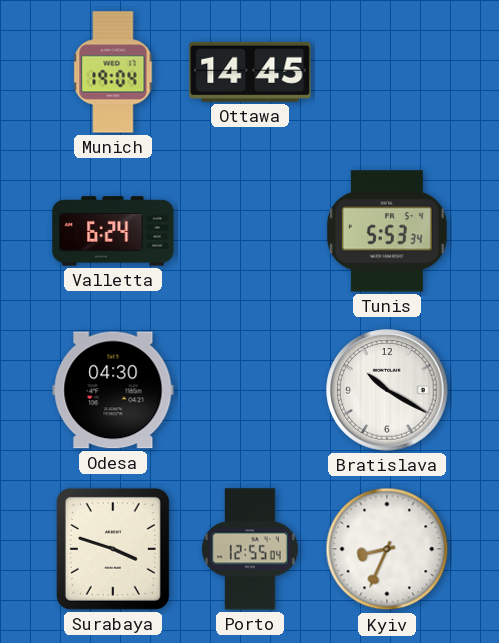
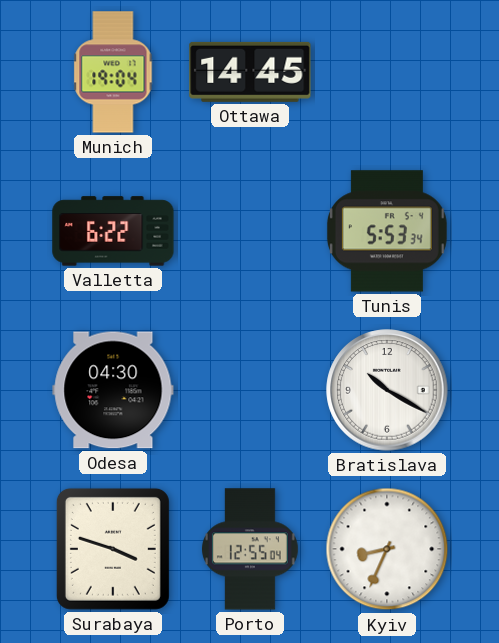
Valletta: 6:24 -> 6:22
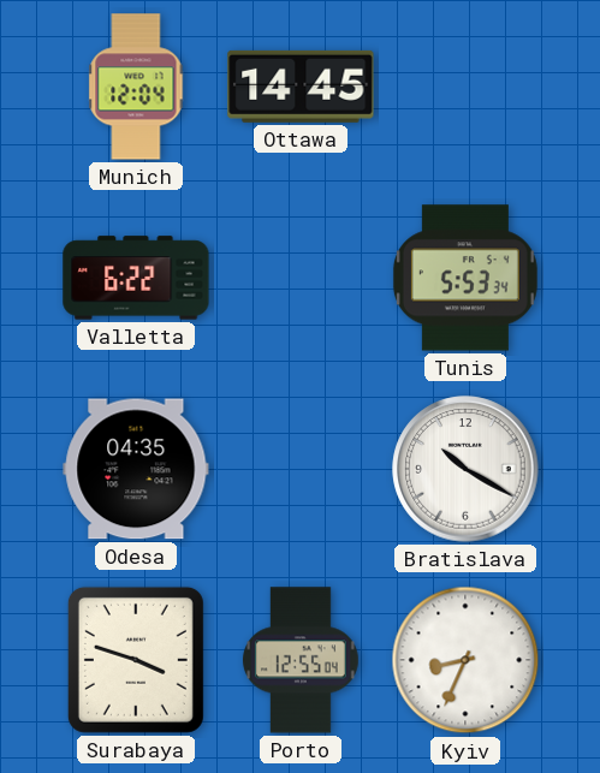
Munich: 19:04 -> 12:04
Odesa: 04:30 -> 04:35
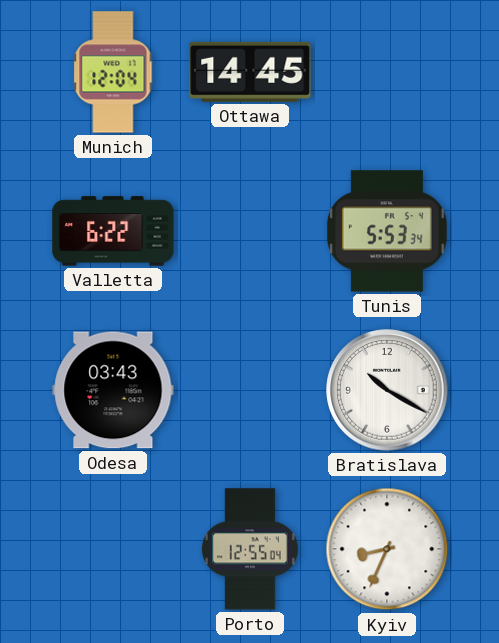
Odesa: 04:35 -> 03:43
Surabaya: 3:48 -> none
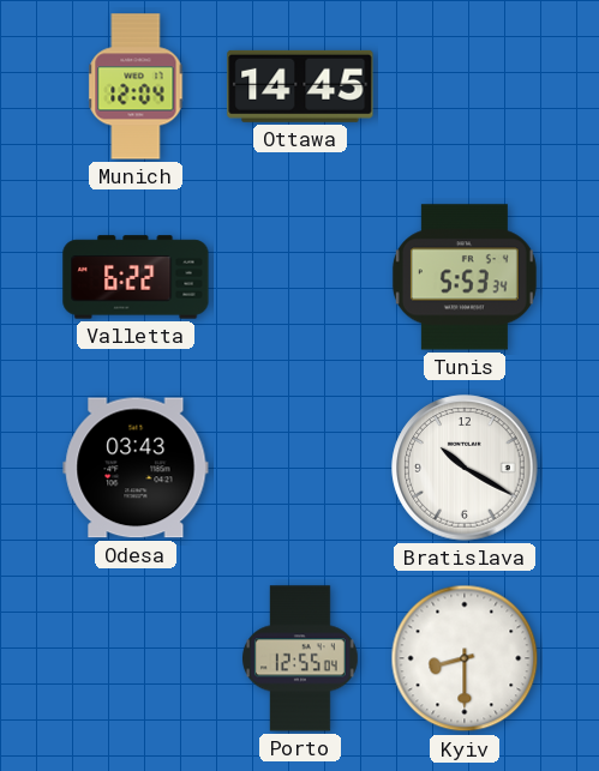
Kyiv: 8:34 -> 8:30
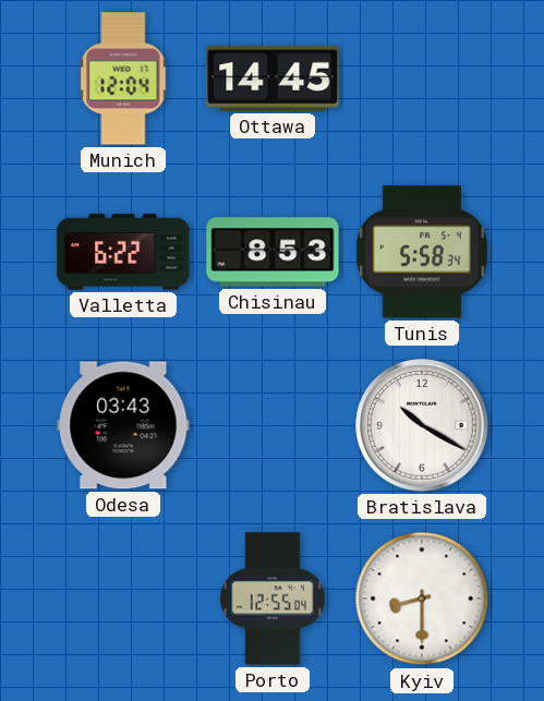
Chisinau: none -> 8:53
Tunis: 5:53 -> 5:58
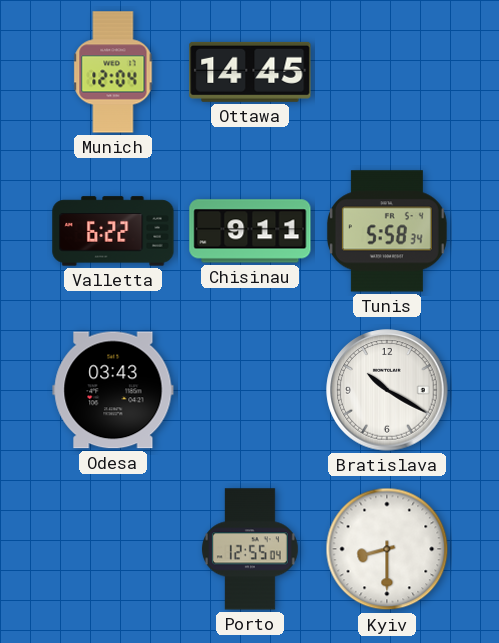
Chisinau: 8:53 -> 9:11
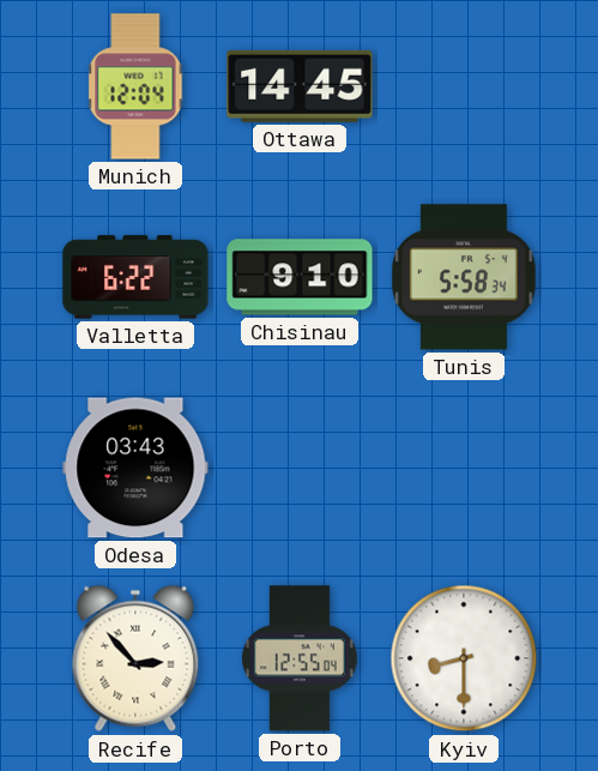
Chisinau: 9:11 -> 9:10
Bratislava: 10:20 -> none
Recife: none -> 2:53
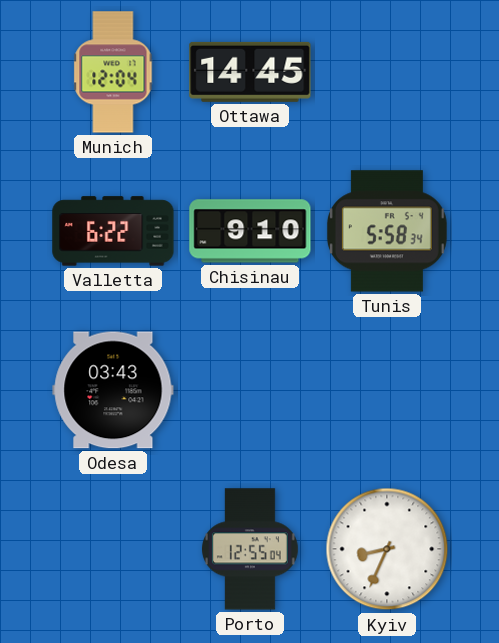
Recife: 2:53 -> none
Kyiv: 8:30 -> 8:34
